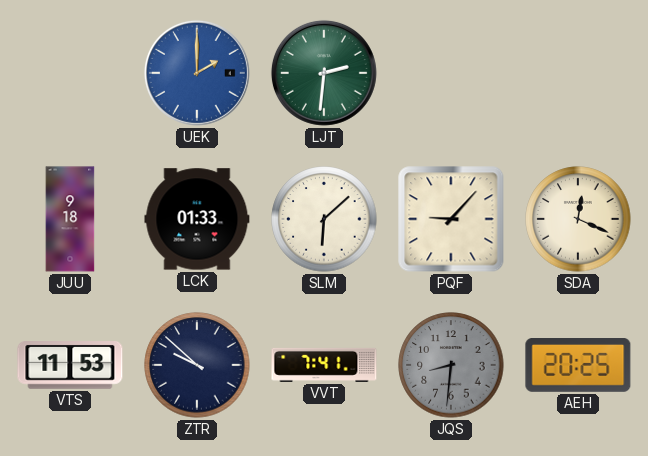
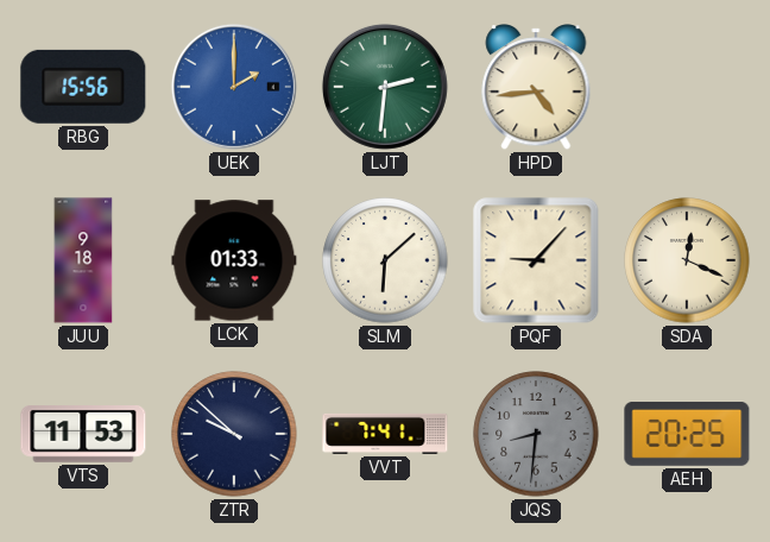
RBG: none -> 15:56
HPD: none -> 4:44
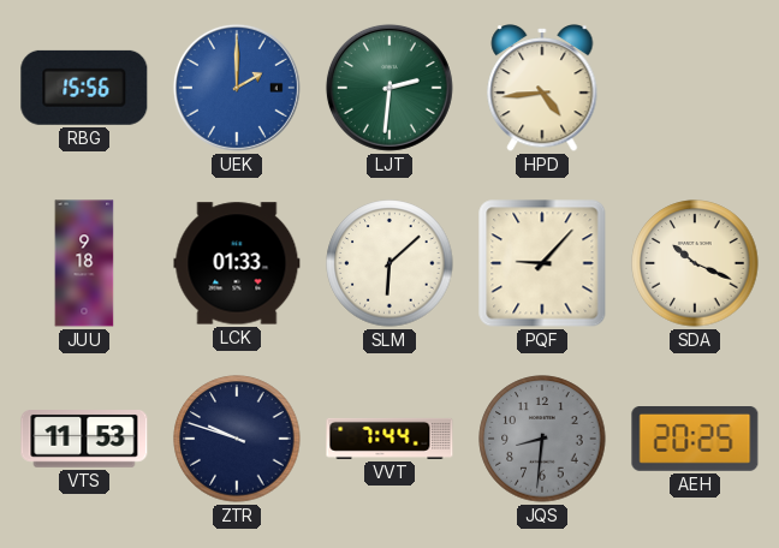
SDA: 12:19 -> 10:19
ZTR: 9:52 -> 9:48
VVT: 7:41 -> 7:44
